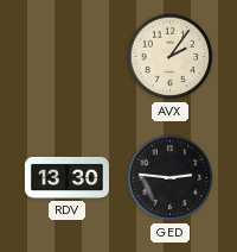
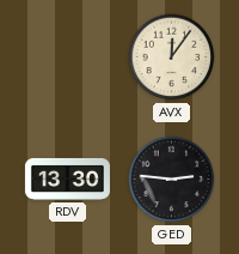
AVX: 2:06 -> 12:06
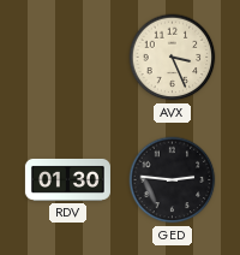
AVX: 12:06 -> 3:26
RDV: 13:30 -> 01:30
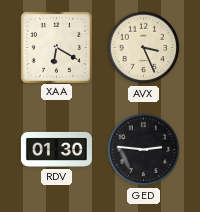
XAA: none -> 6:20
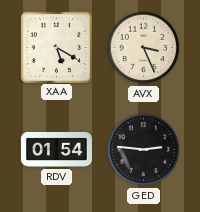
XAA: 6:20 -> 5:20
RDV: 01:30 -> 01:54
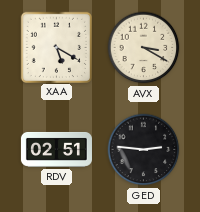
AVX: 3:26 -> 3:20
RDV: 01:54 -> 02:51
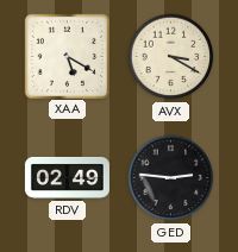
RDV: 02:51 -> 02:49
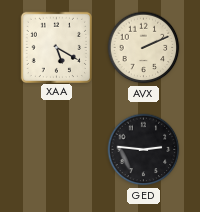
AVX: 3:20 -> 2:11
RDV: 02:49 -> none
